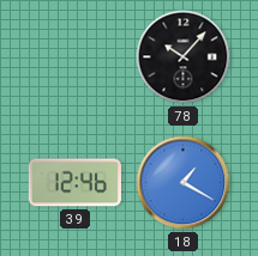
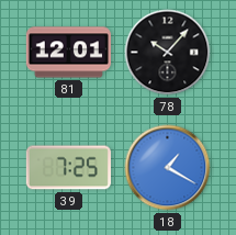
81: none -> 12:01
39: 12:46 -> 7:25
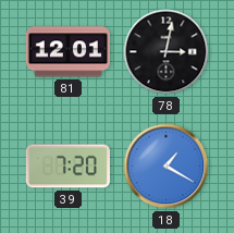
78: 10:07 -> 3:02
39: 7:25 -> 7:20
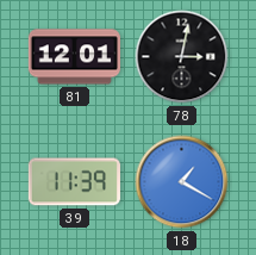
39: 7:20 -> 11:39
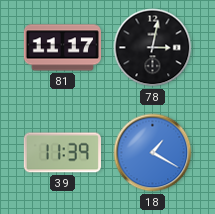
81: 12:01 -> 11:17
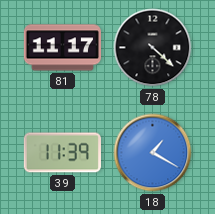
78: 3:02 -> 4:22
